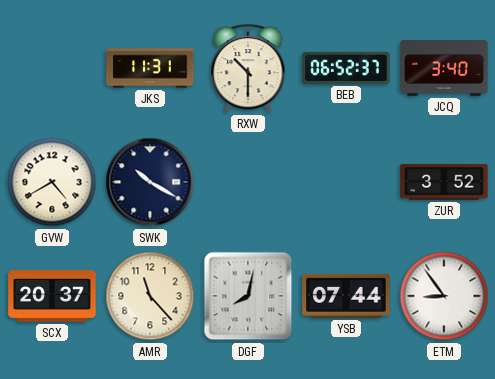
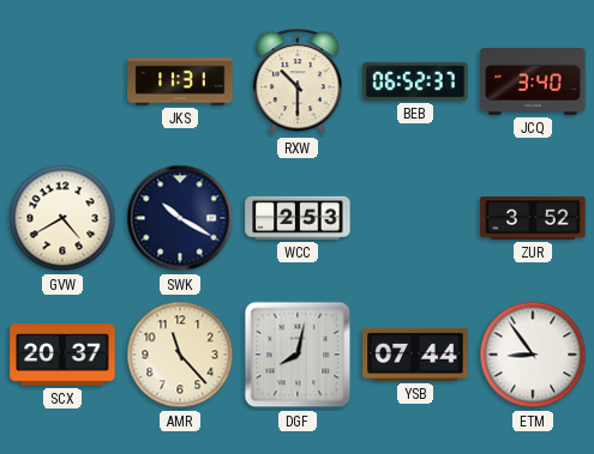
WCC: none -> 2:53
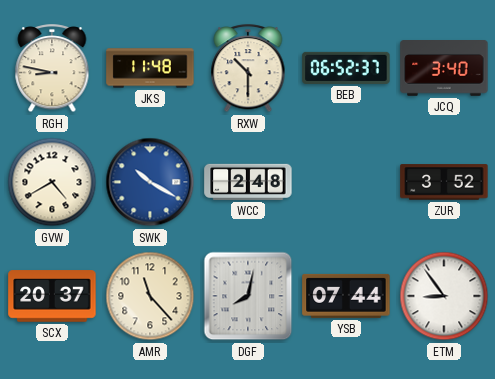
RGH: none -> 8:47
JKS: 11:31 -> 11:48
SWK dial: navy -> blue
WCC: 2:53 -> 2:48
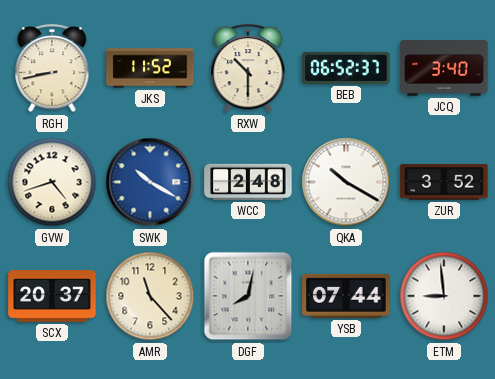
RGH: 8:47 -> 8:43
JKS: 11:48 -> 11:52
GVW: 4:40 -> 4:42
QKA: none -> 10:20
ETM: 8:54 -> 8:59
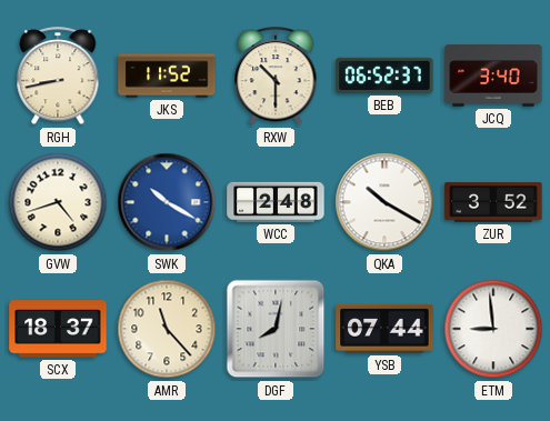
SCX: 20:37 -> 18:37
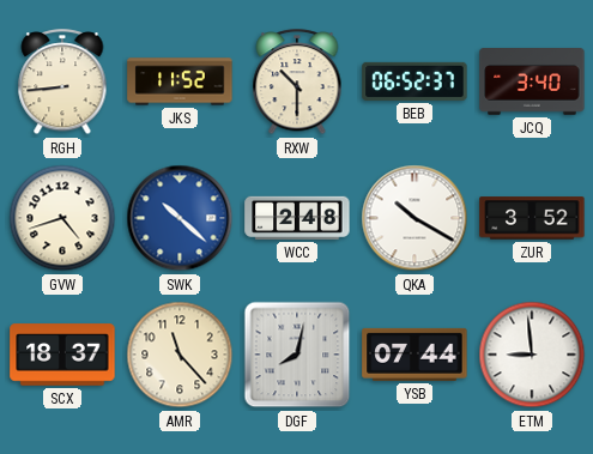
RGH: 8:43 -> 8:44
SWK: 10:20 -> 10:22
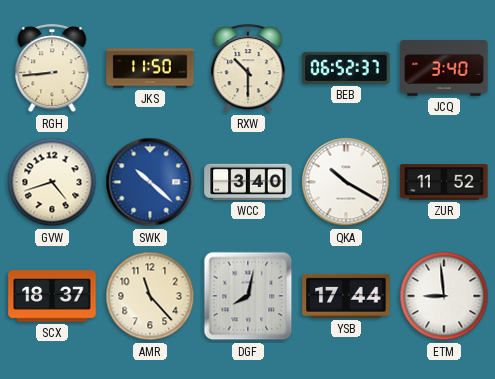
JKS: 11:52 -> 11:50
WCC: 2:48 -> 3:40
ZUR: 3:52 -> 11:52
YSB: 07:44 -> 17:44
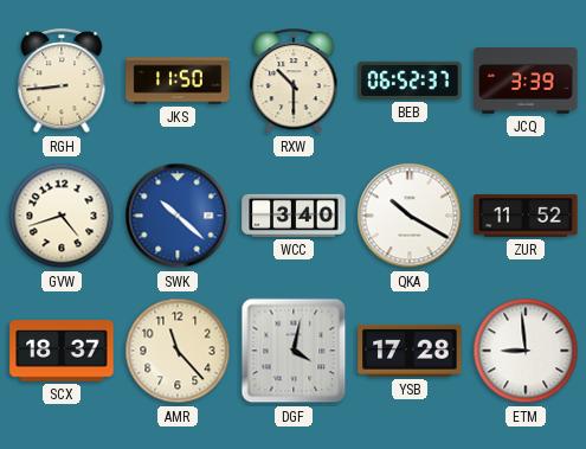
JCQ: 3:40 -> 3:39
DGF: 8:02 -> 4:02
YSB: 17:44 -> 17:28
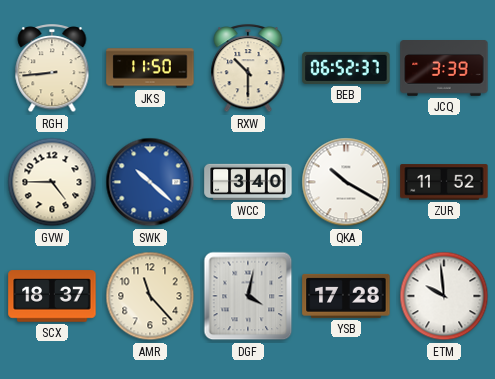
GVW: 4:42 -> 4:45
ETM: 8:59 -> 9:59
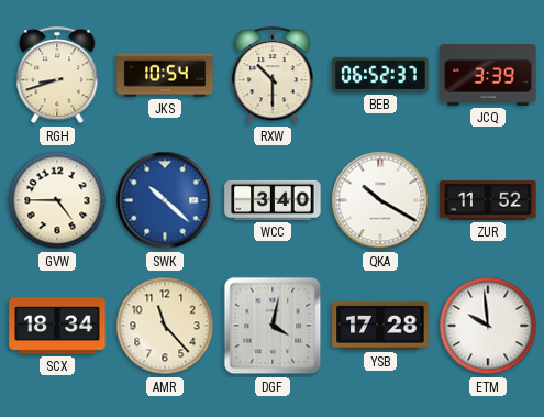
RGH: 8:44 -> 8:42
JKS: 11:50 -> 10:54
SCX: 18:37 -> 18:34
